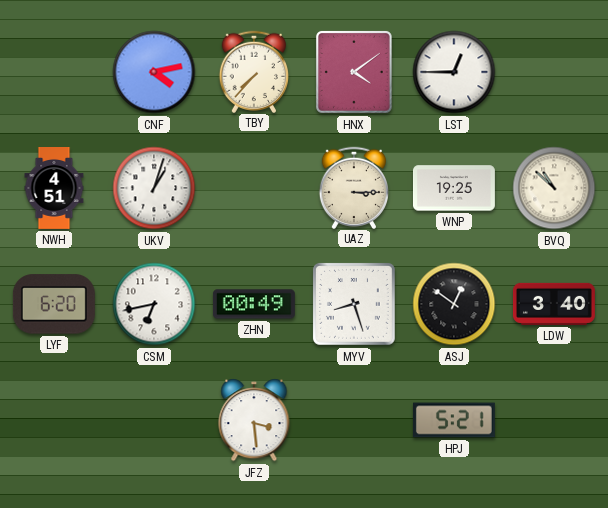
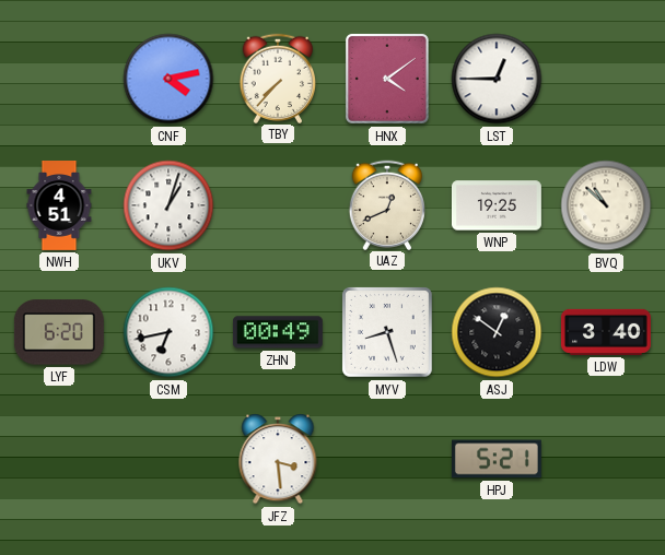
UAZ: 3:15 -> 12:41
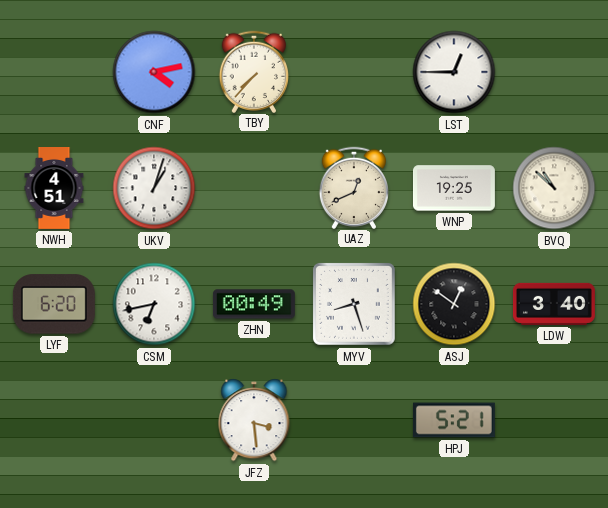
HNX: 4:09 -> none
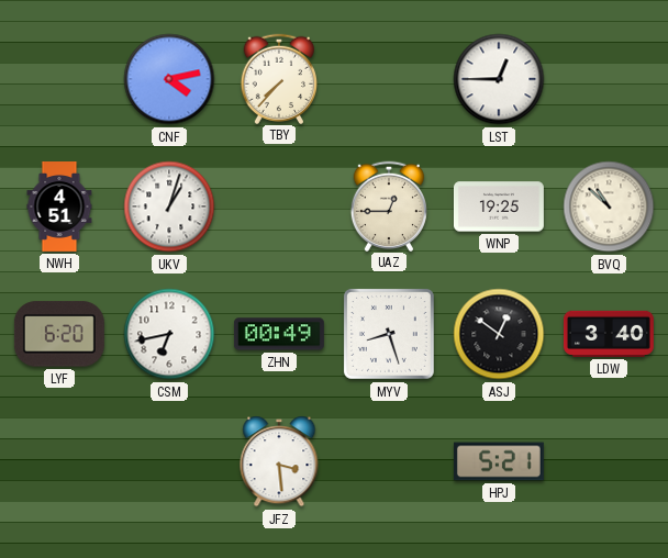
UAZ: 12:41 -> 12:45
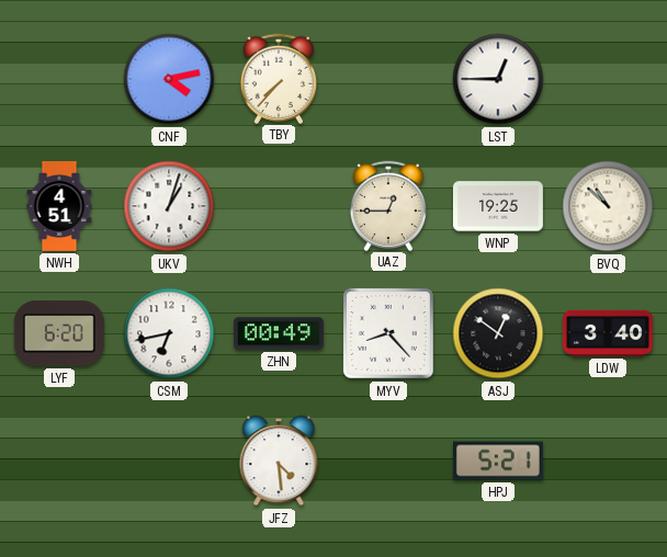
MYV: 8:27 -> 8:23
JFZ: 3:29 -> 4:29
